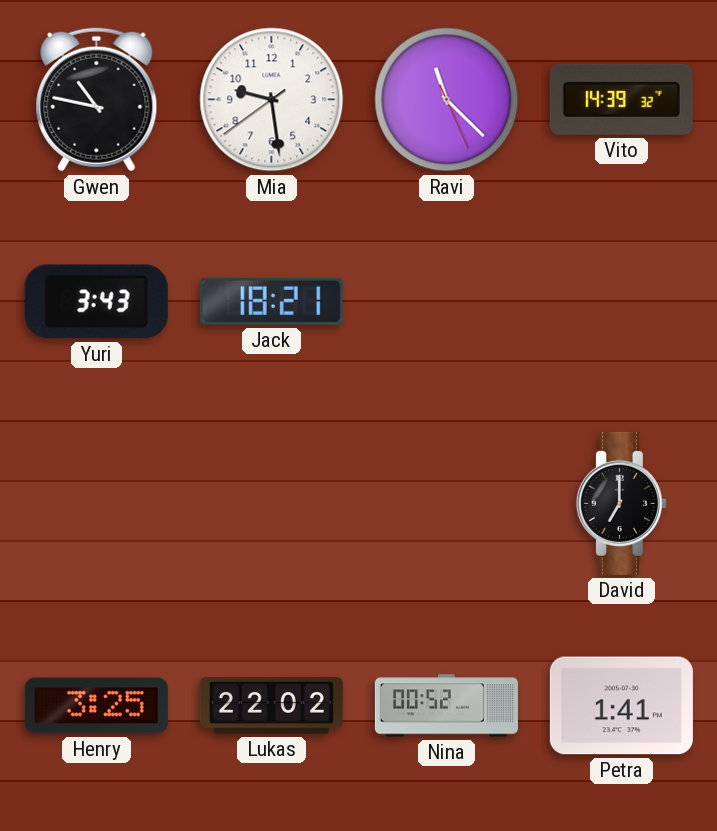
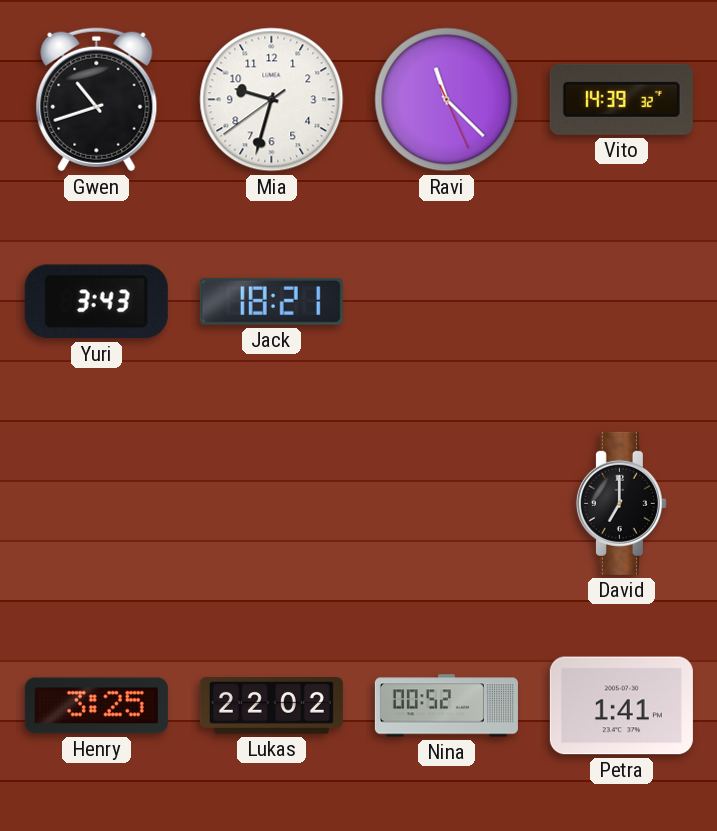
Gwen: 10:47 -> 10:42
Mia: 9:28 -> 9:32
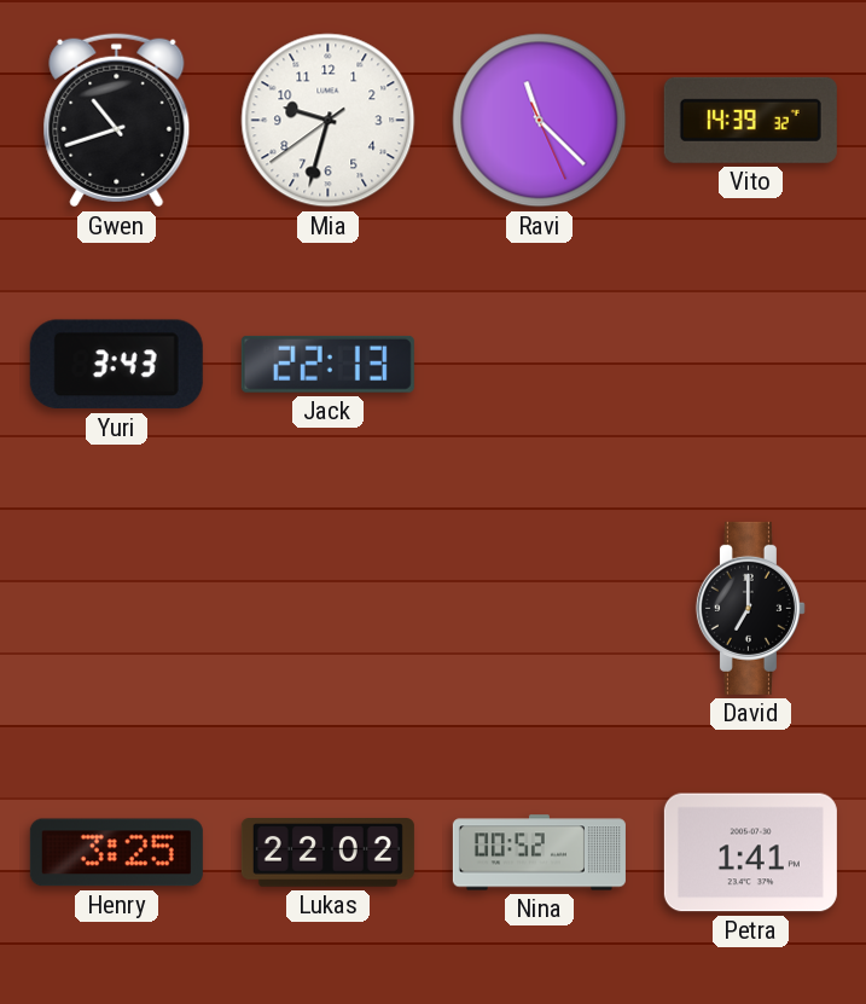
Jack: 18:21 -> 22:13
